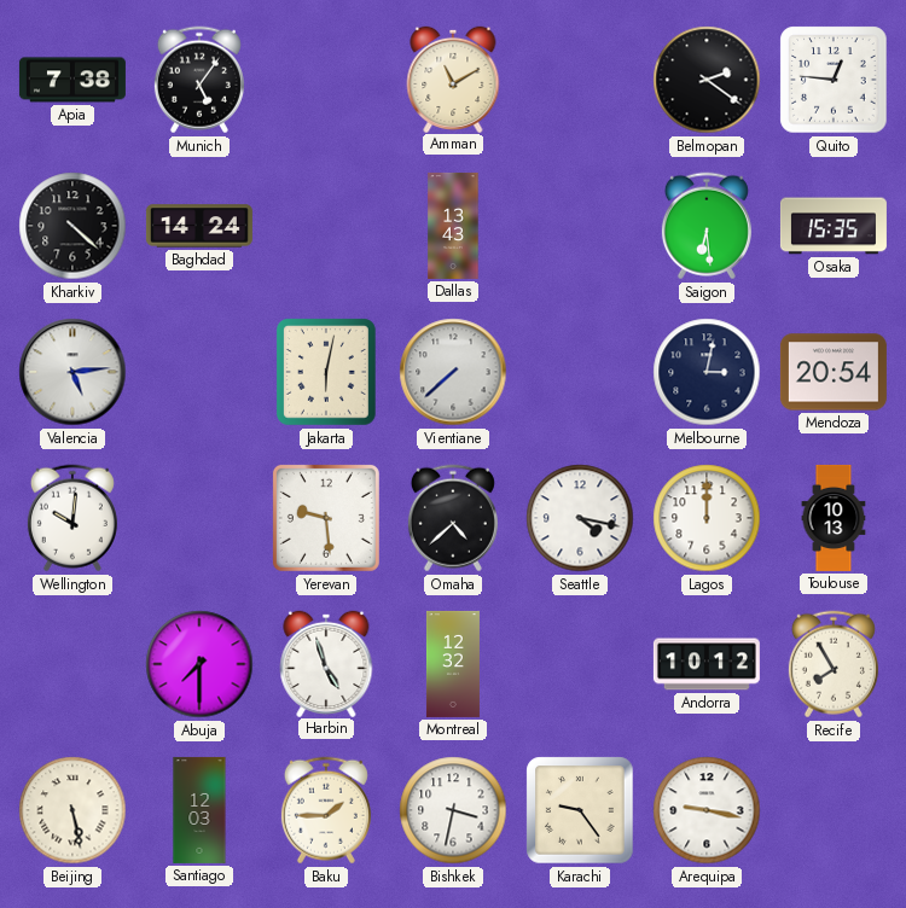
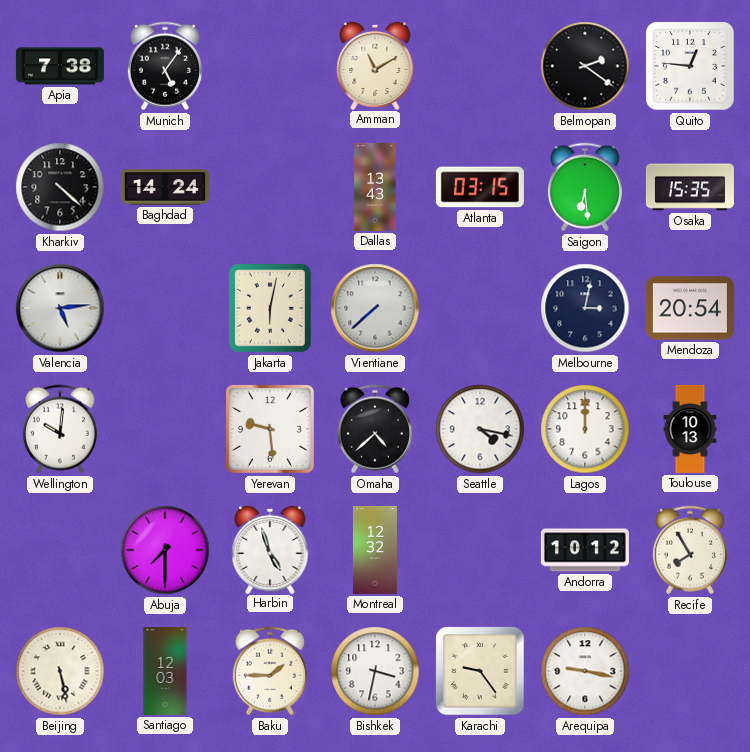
Atlanta: none -> 03:15
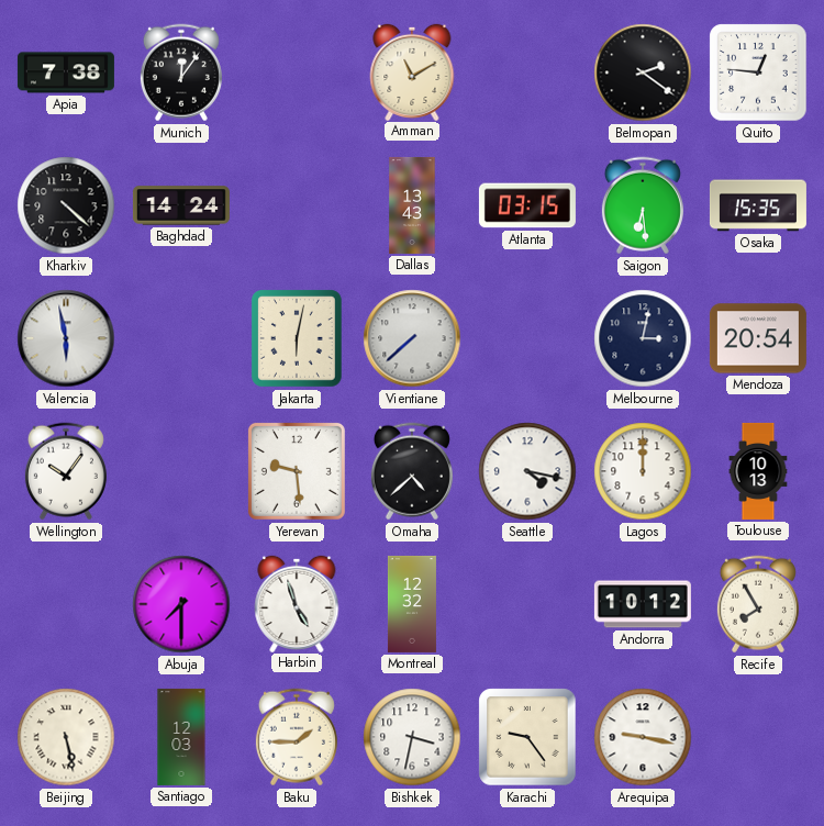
Munich: 5:06 -> 12:06
Valencia: 5:14 -> 5:58
Wellington: 10:01 -> 10:06
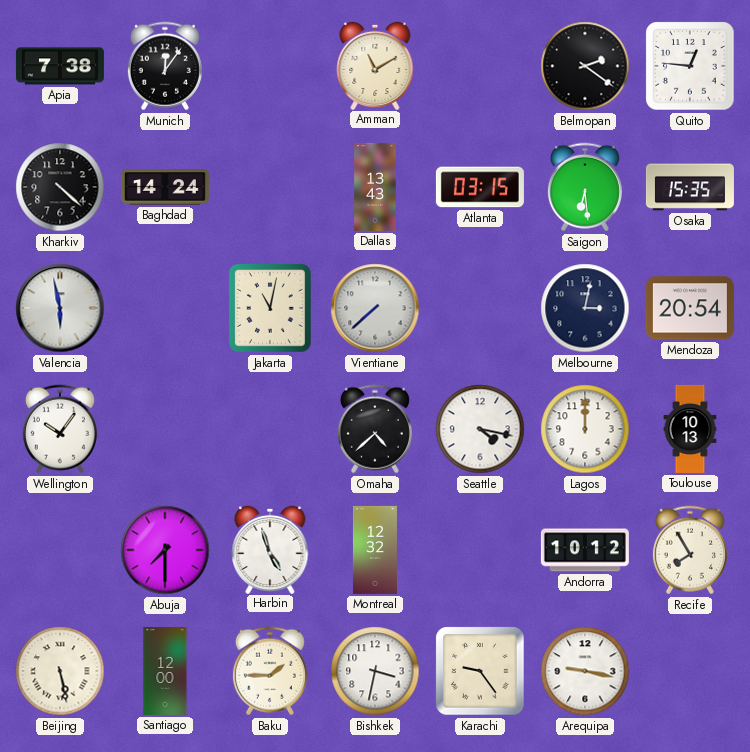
Jakarta: 6:02 -> 11:02
Yerevan: 9:29 -> none
Santiago: 12:03 -> 12:00
